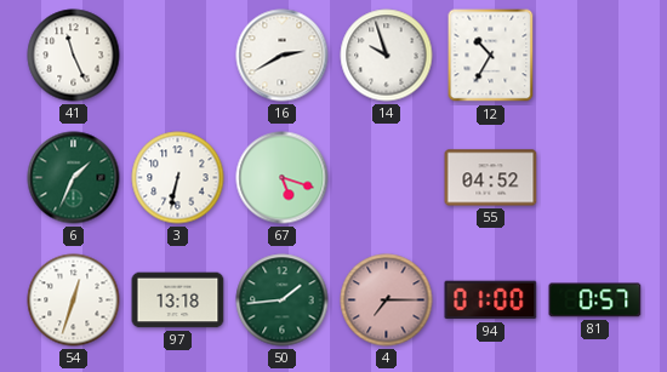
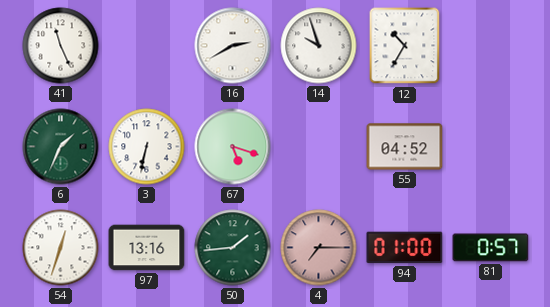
97: 13:18 -> 13:16
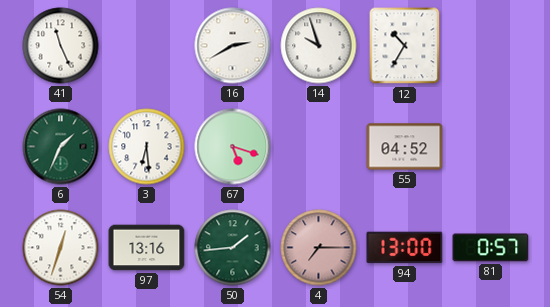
3: 6:32 -> 6:29
94: 01:00 -> 13:00
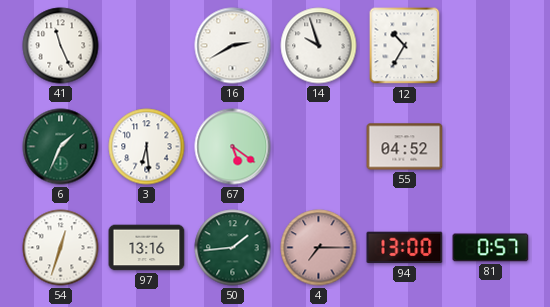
67: 5:18 -> 5:21
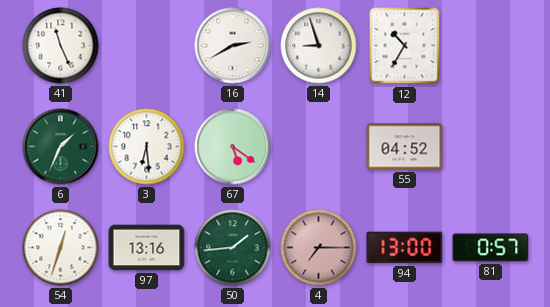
14: 9:57 -> 8:57
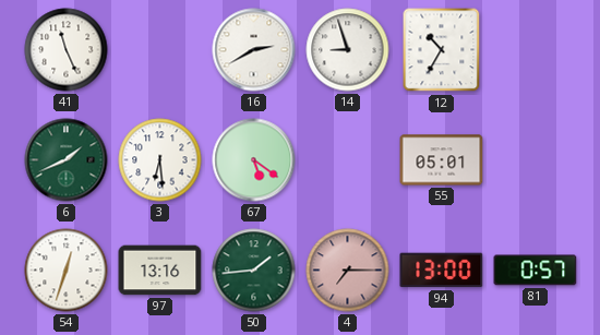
6: 1:34 -> 1:41
55: 04:52 -> 05:01
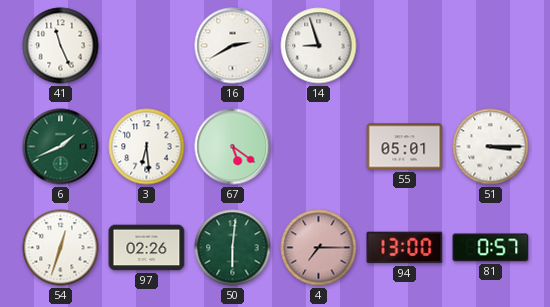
12: 10:35 -> none
51: none -> 3:15
97: 13:16 -> 02:26
50: 1:44 -> 6:01
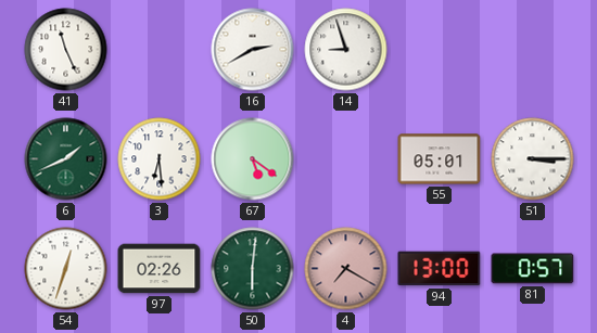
4: 7:15 -> 7:20
